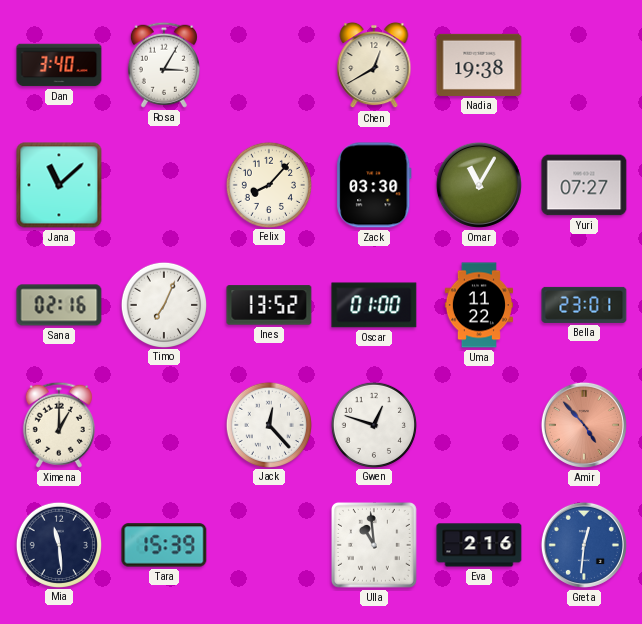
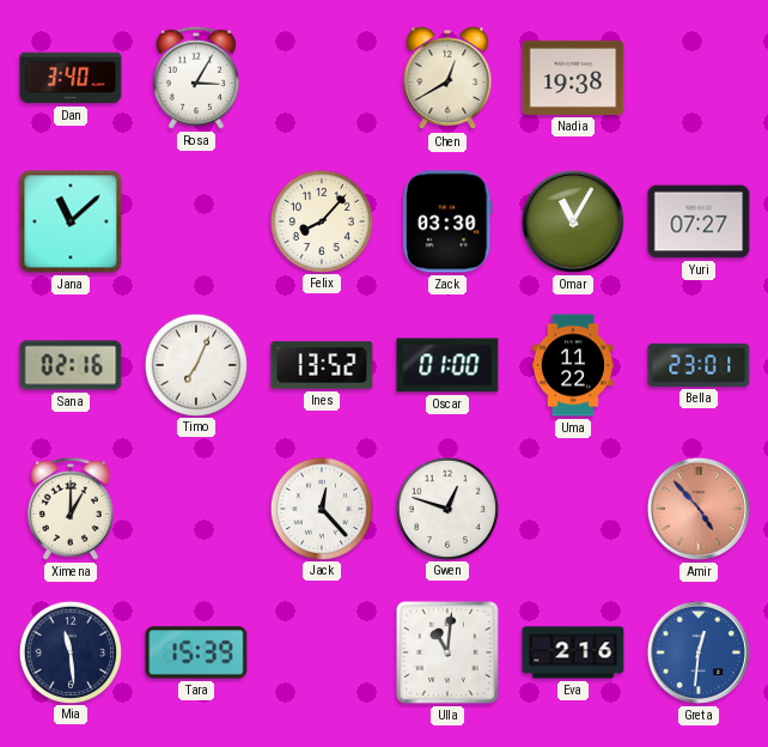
Ulla: 10:59 -> 11:01
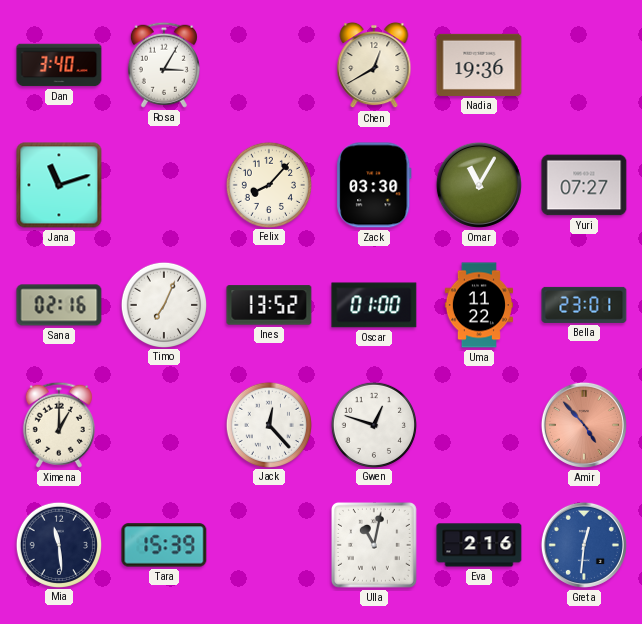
Nadia: 19:38 -> 19:36
Jana: 11:08 -> 11:12
Ulla: 11:01 -> 11:02
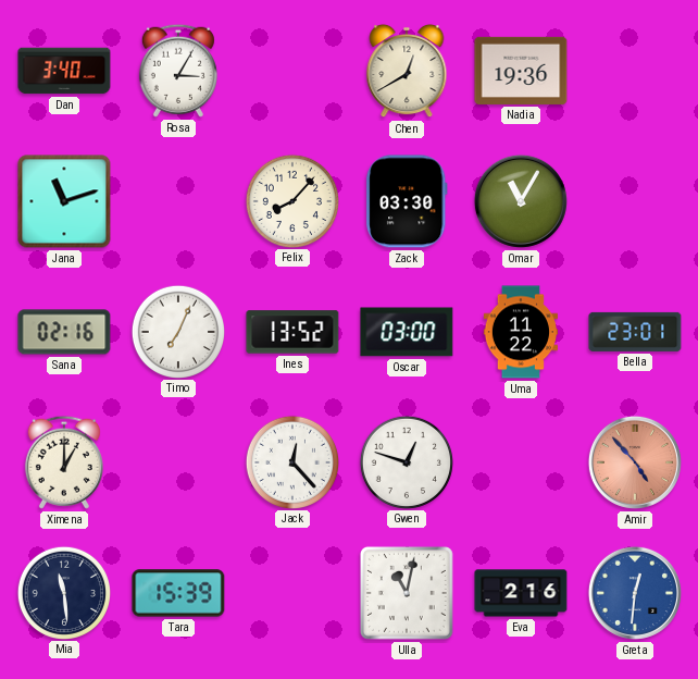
Yuri: 07:27 -> none
Oscar: 01:00 -> 03:00
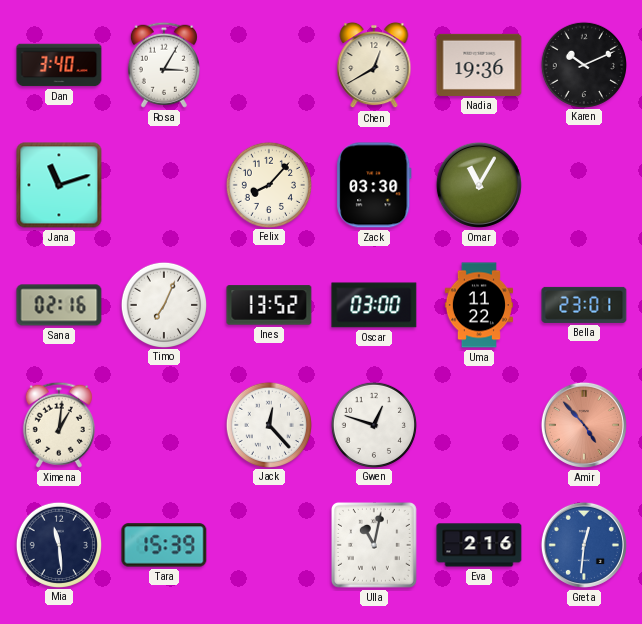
Karen: none -> 10:11
Ximena: 1:00 -> 1:01
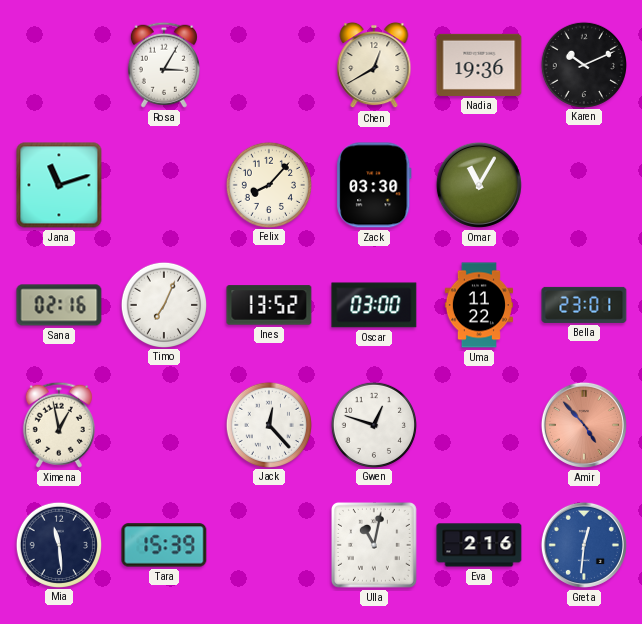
Dan: 3:40 -> none
Ximena: 1:01 -> 12:58
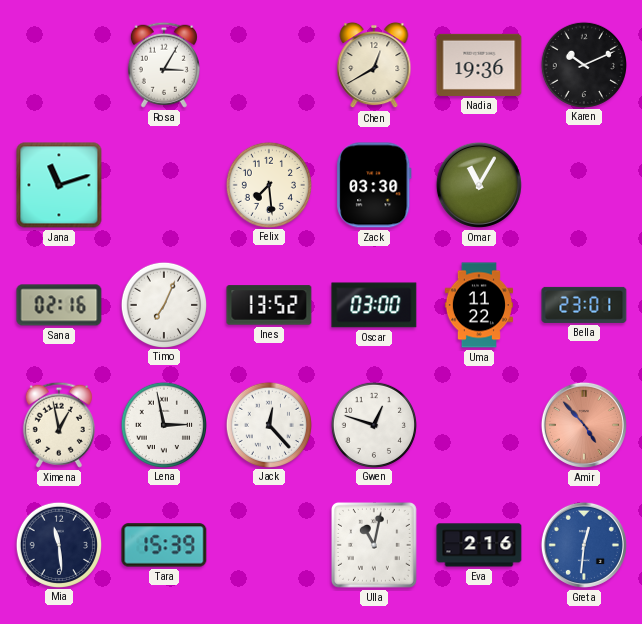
Felix: 8:07 -> 7:29
Lena: none -> 2:58
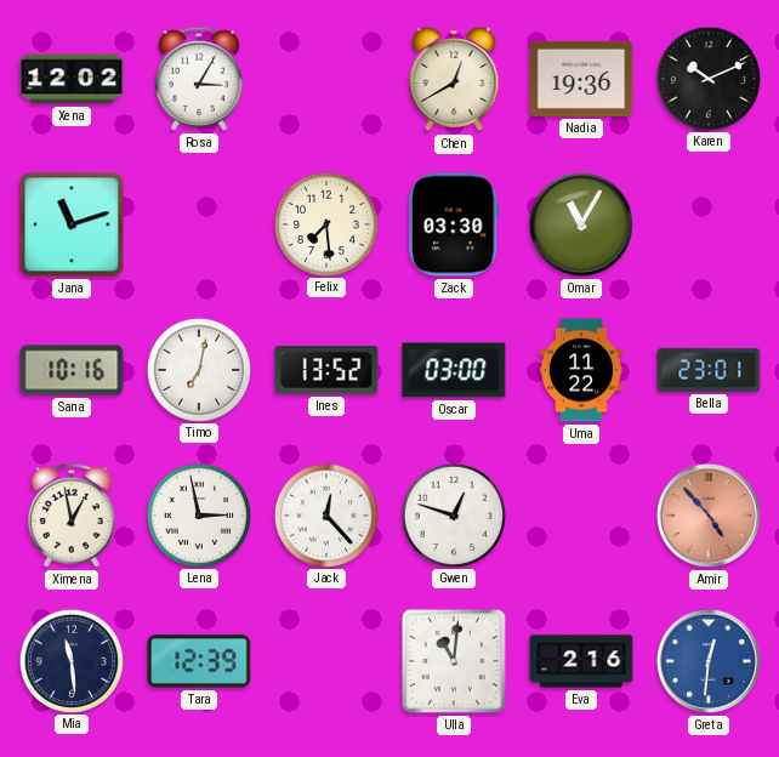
Xena: none -> 12:02
Sana: 02:16 -> 10:16
Timo: 7:04 -> 7:02
Tara: 15:39 -> 12:39
Ulla: 11:02 -> 11:01
